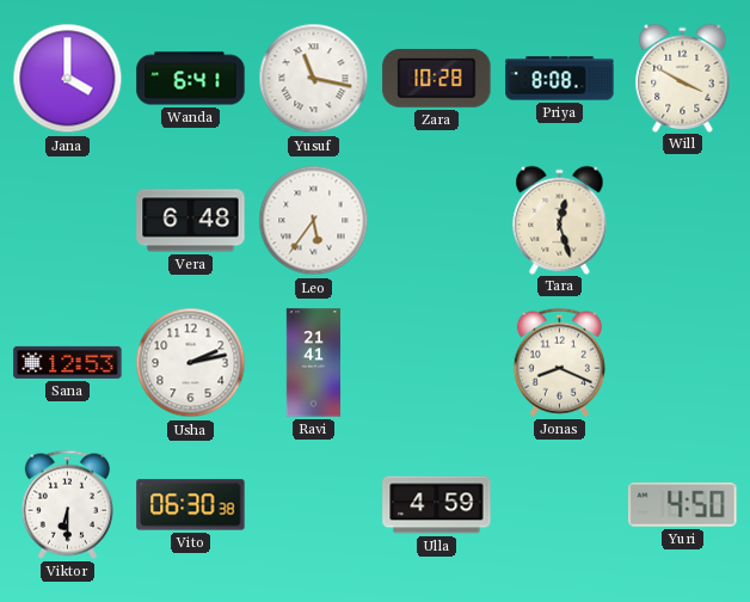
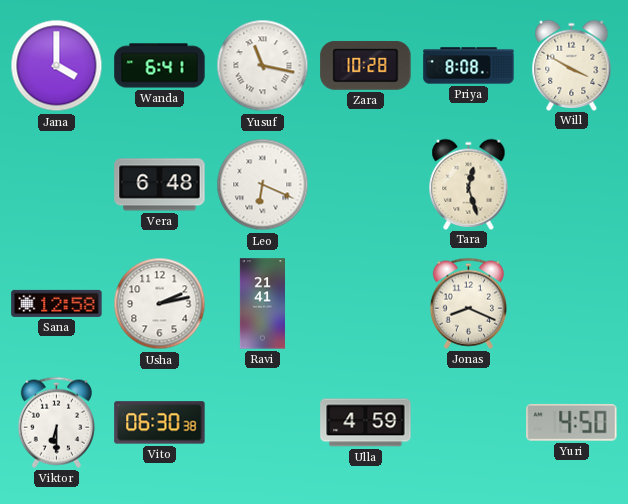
Leo: 5:36 -> 6:19
Sana: 12:53 -> 12:58
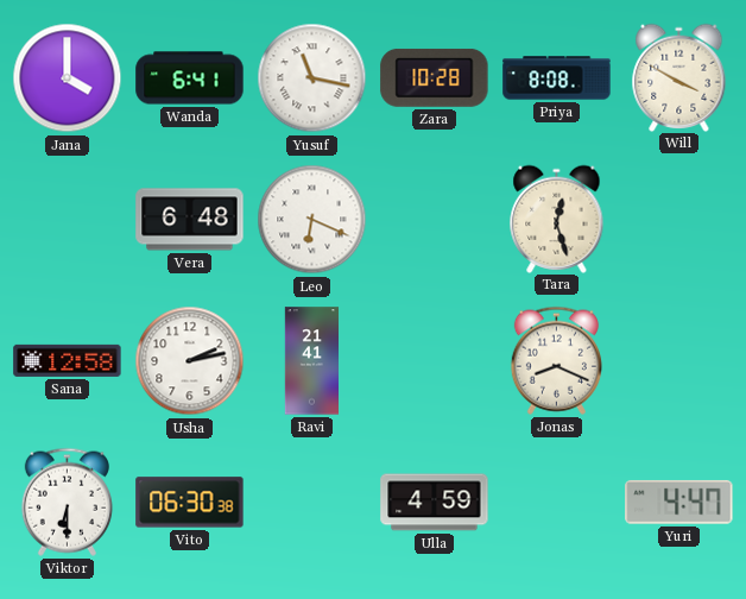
Yuri: 4:50 -> 4:47
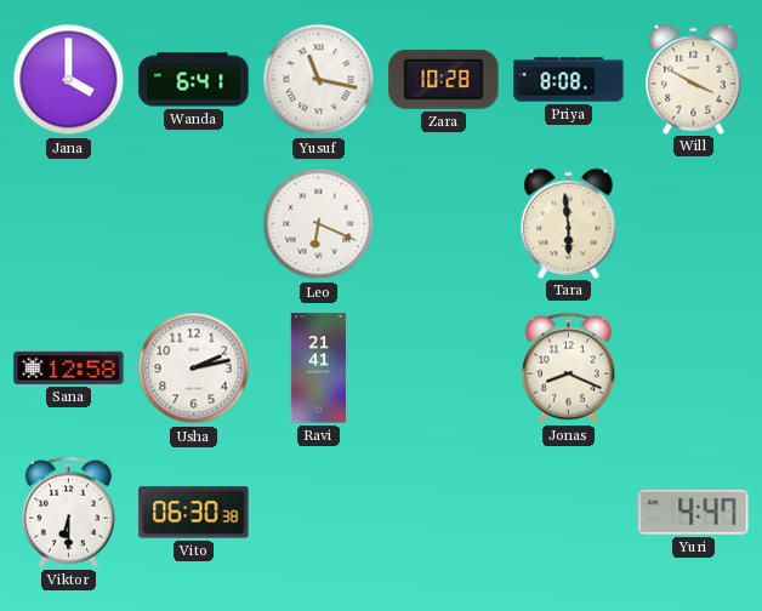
Vera: 6:48 -> none
Tara: 12:27 -> 5:59
Ulla: 4:59 -> none
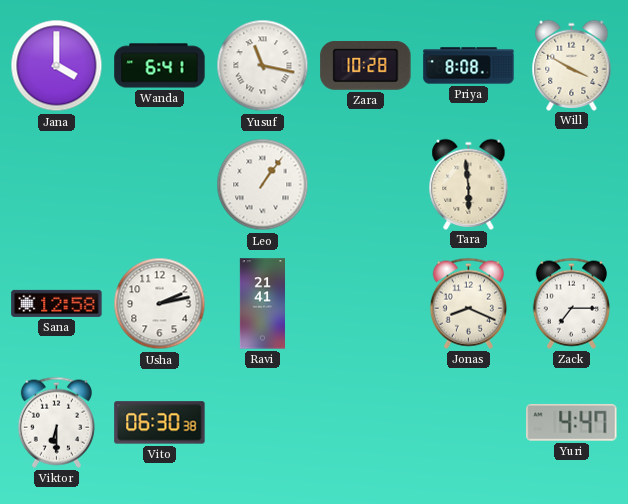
Leo: 6:19 -> 1:06
Zack: none -> 7:15
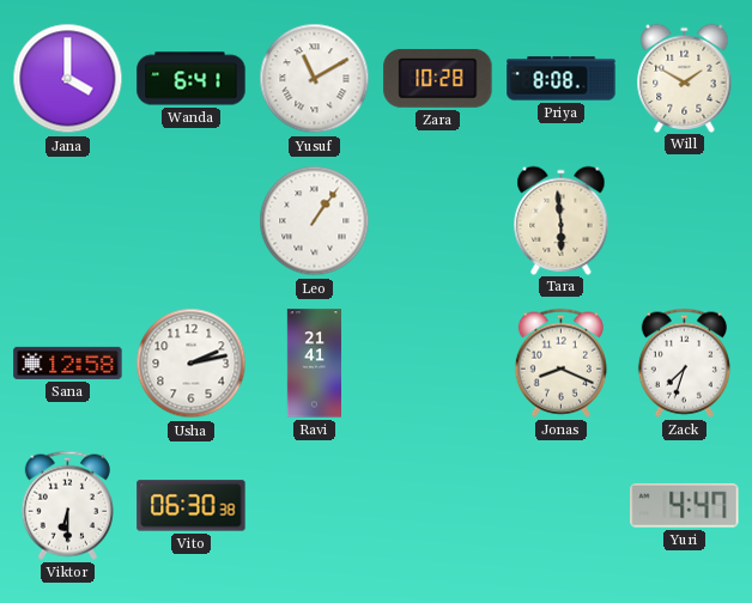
Yusuf: 11:17 -> 11:10
Will: 3:50 -> 1:50
Zack: 7:15 -> 7:33
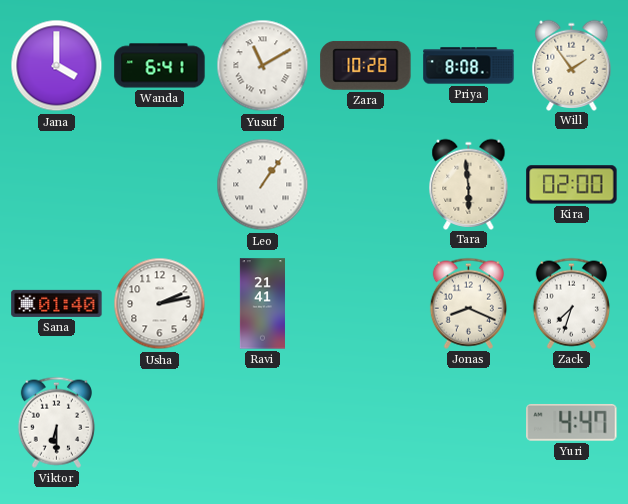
Will: 1:50 -> 1:54
Kira: none -> 02:00
Sana: 12:58 -> 01:40
Vito: 06:30 -> none
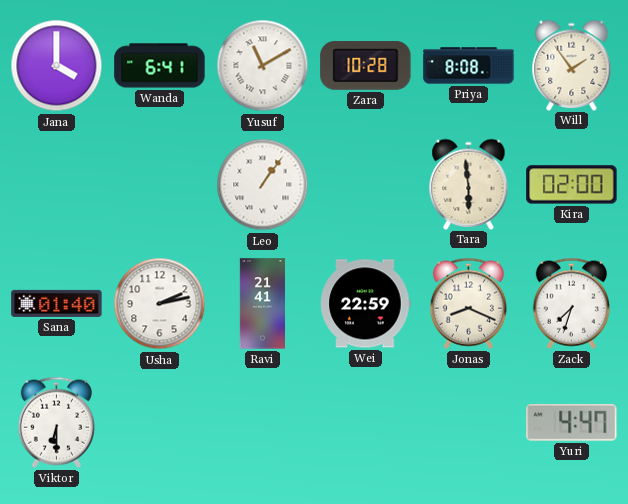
Wei: none -> 22:59
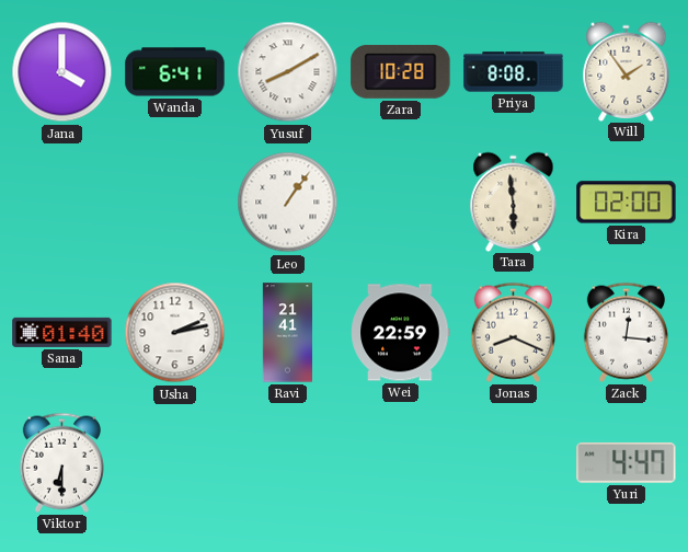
Yusuf: 11:10 -> 8:10
Zack: 7:33 -> 12:16
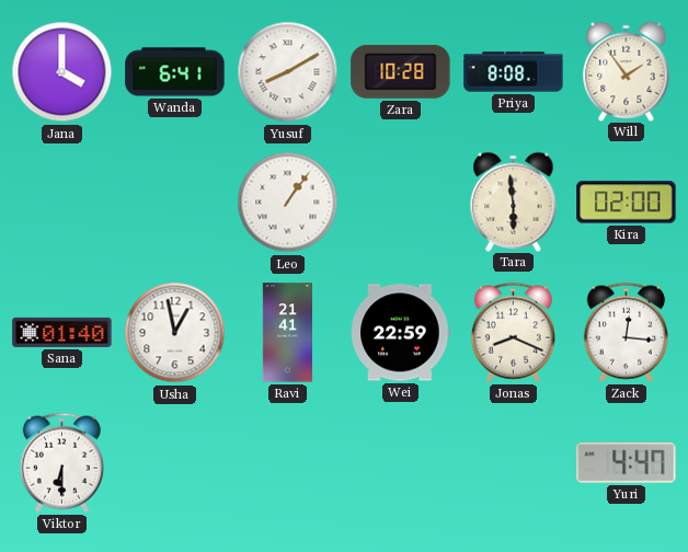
Usha: 2:13 -> 12:58
